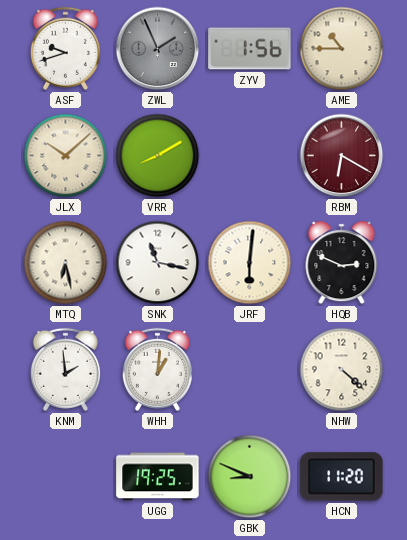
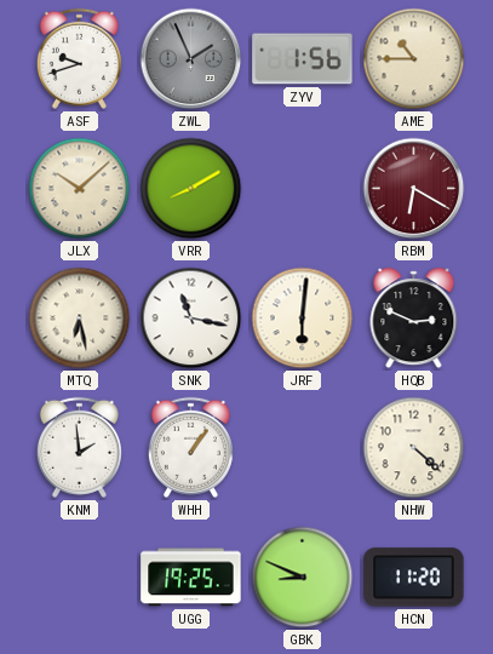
WHH: 1:01 -> 1:06
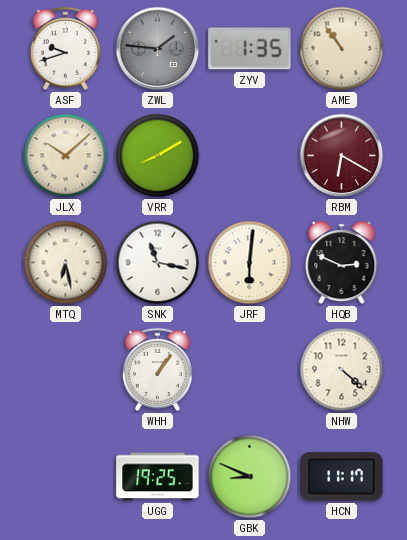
ZWL: 1:56 -> 1:46
ZYV: 1:56 -> 1:35
AME: 10:45 -> 10:54
KNM: 1:59 -> none
HCN: 11:20 -> 11:17
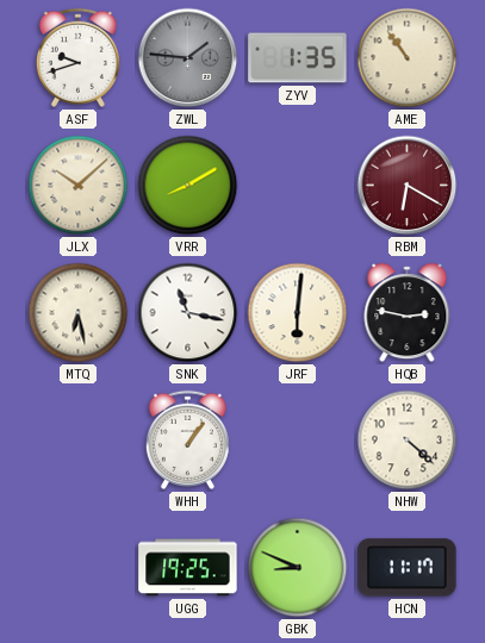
HQB: 2:49 -> 2:47
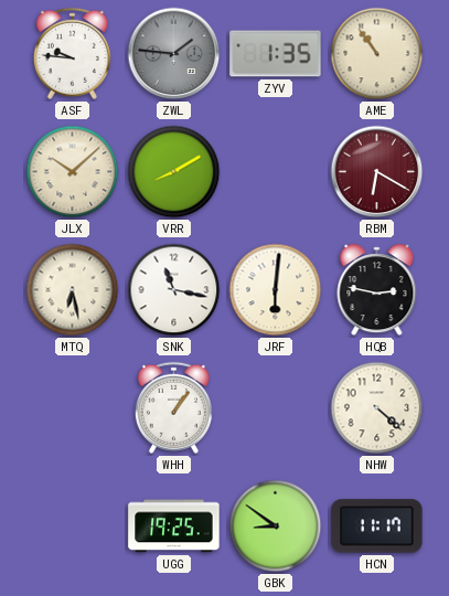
ASF: 9:42 -> 9:46
GBK: 8:49 -> 8:51
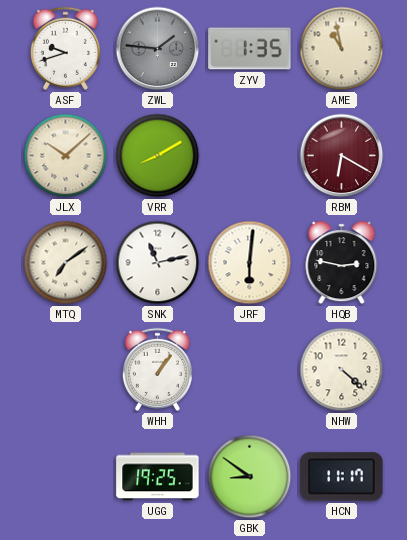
ASF: 9:46 -> 9:42
AME: 10:54 -> 10:58
MTQ: 6:28 -> 7:09
SNK: 11:17 -> 11:13
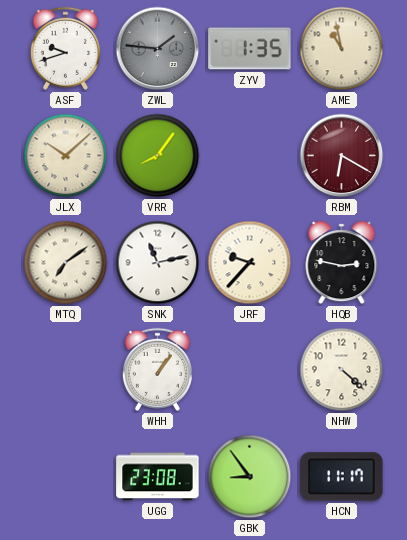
VRR: 8:10 -> 8:06
JRF: 6:01 -> 9:37
UGG: 19:25 -> 23:08
GBK: 8:51 -> 8:54
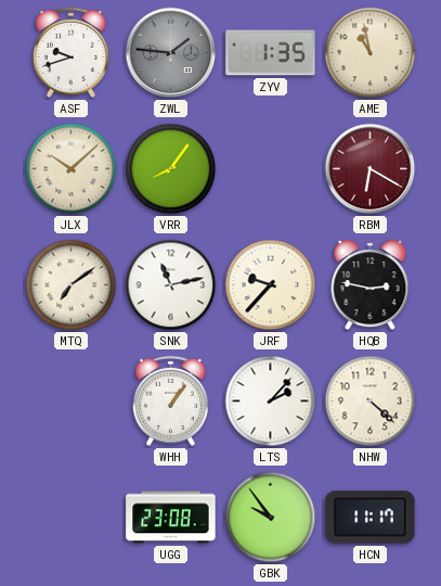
LTS: none -> 2:07
GBK: 8:54 -> 9:54
